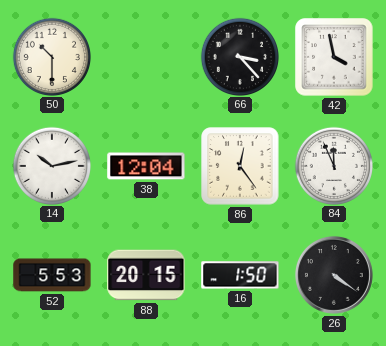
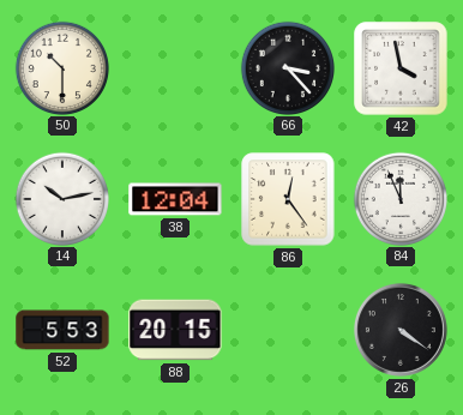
16: 1:50 -> none
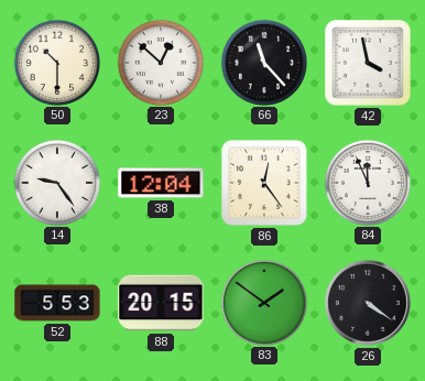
23: none -> 12:52
66: 3:23 -> 11:23
14: 10:13 -> 9:24
83: none -> 1:51
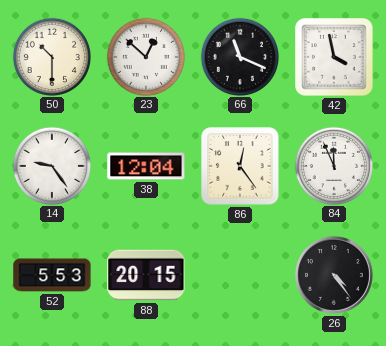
66: 11:23 -> 11:19
83: 1:51 -> none
26: 4:21 -> 4:24
